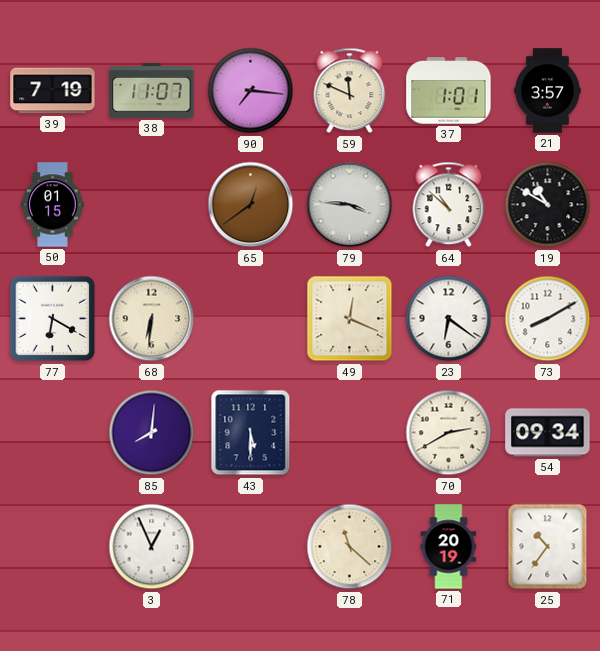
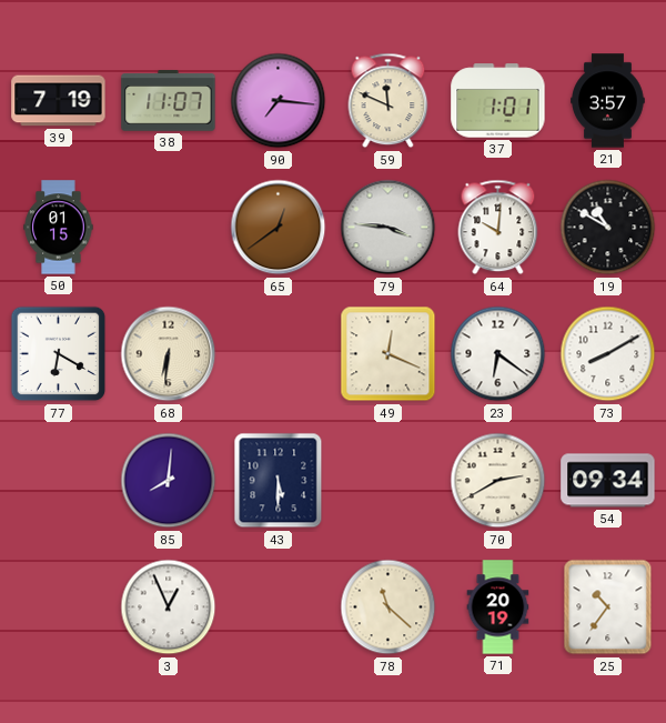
64: 10:52 -> 10:01
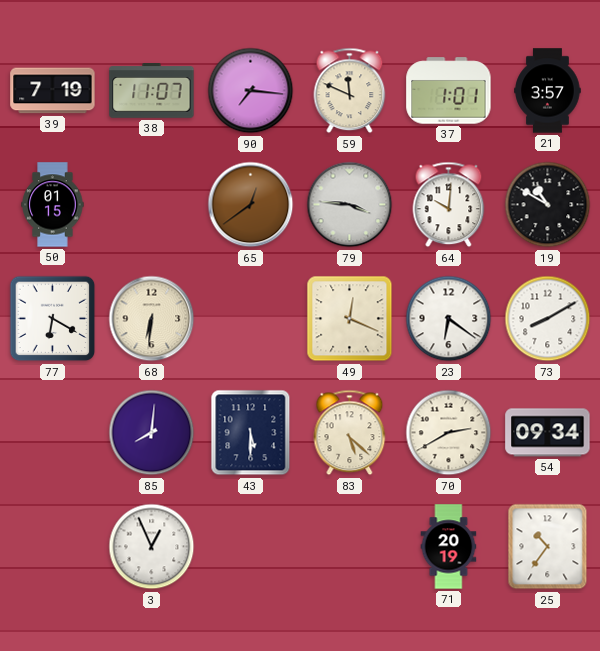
83: none -> 5:22
78: 11:22 -> none
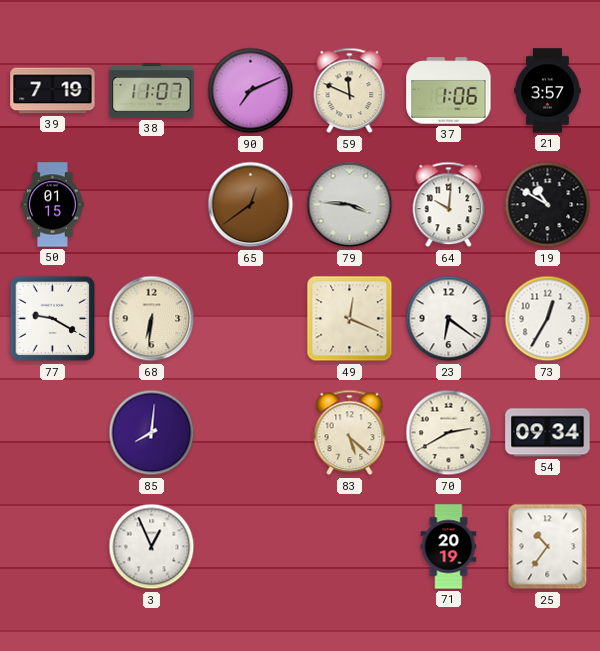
90: 7:16 -> 7:11
37: 1:01 -> 1:06
77: 6:20 -> 9:20
73: 8:10 -> 12:35
43: 5:30 -> none
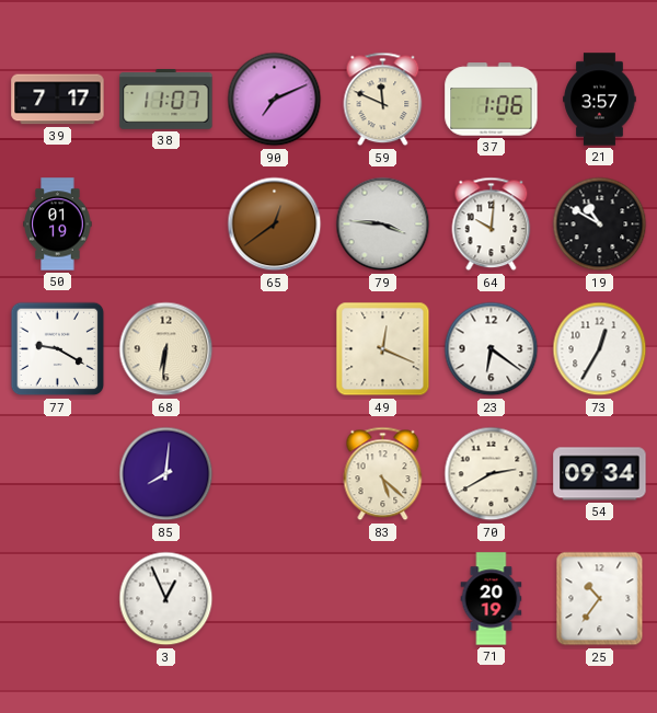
39: 7:19 -> 7:17
50: 01:15 -> 01:19
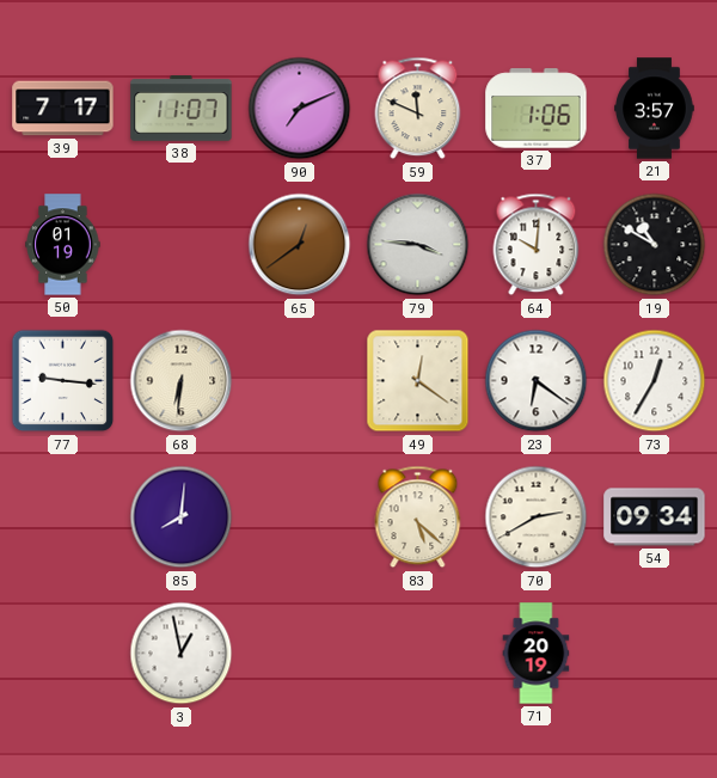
77: 9:20 -> 9:16
49: 12:19 -> 12:21
3: 12:56 -> 12:58
25: 10:36 -> none
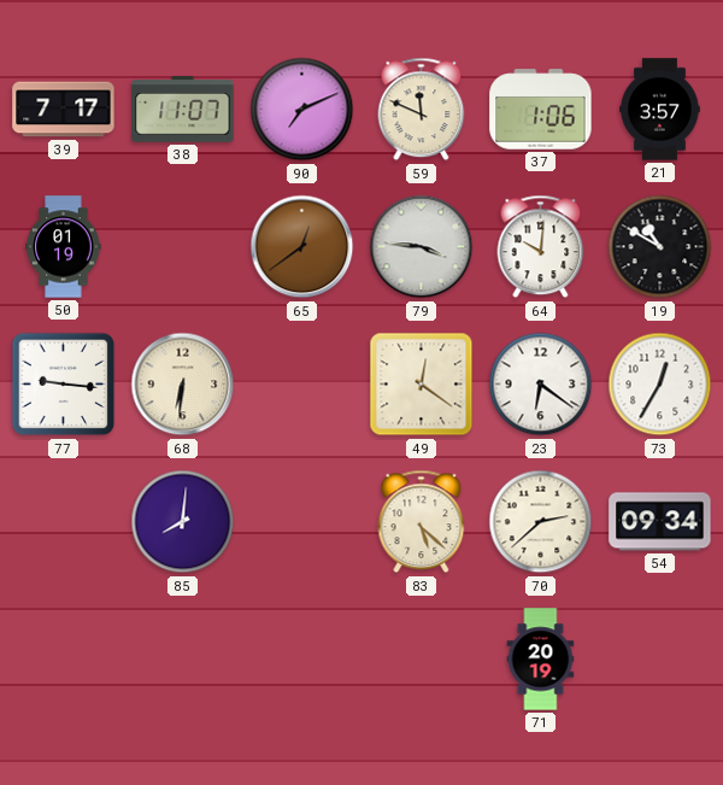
70: 2:40 -> 2:38
3: 12:58 -> none
